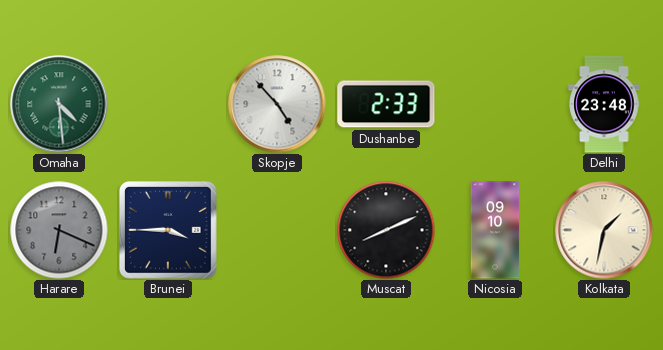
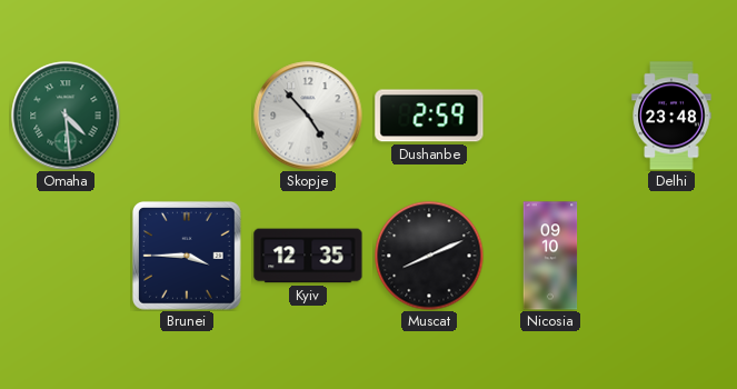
Dushanbe: 2:33 -> 2:59
Harare: 6:19 -> none
Kyiv: none -> 12:35
Kolkata: 1:32 -> none
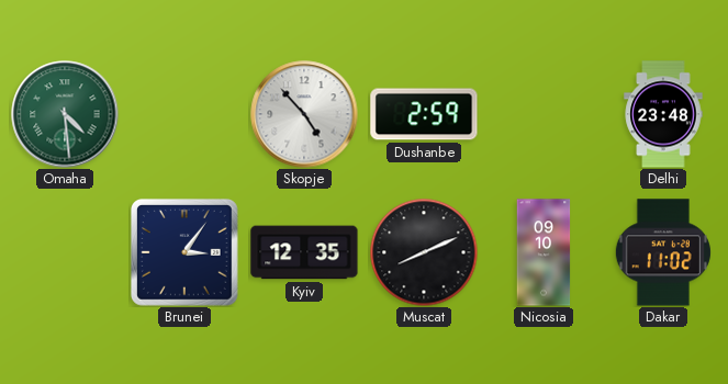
Brunei: 3:45 -> 3:06
Dakar: none -> 11:02
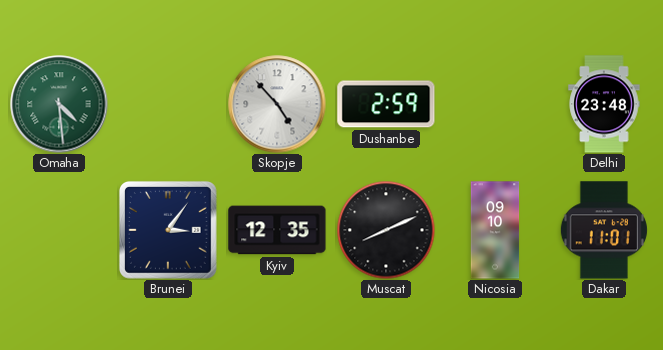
Dakar: 11:02 -> 11:01
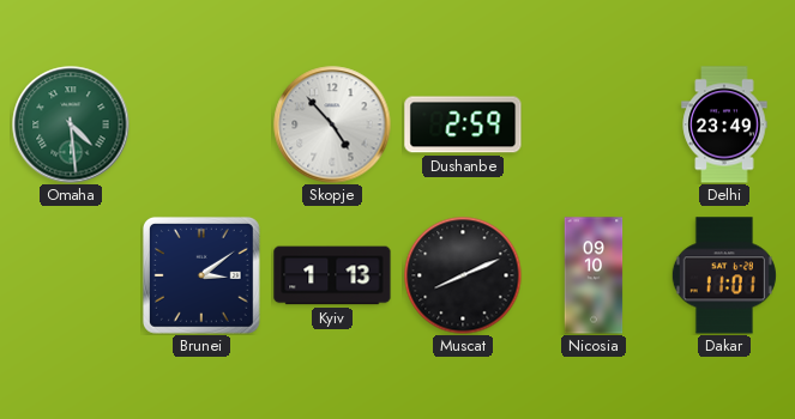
Delhi: 23:48 -> 23:49
Brunei: 3:06 -> 3:09
Kyiv: 12:35 -> 1:13
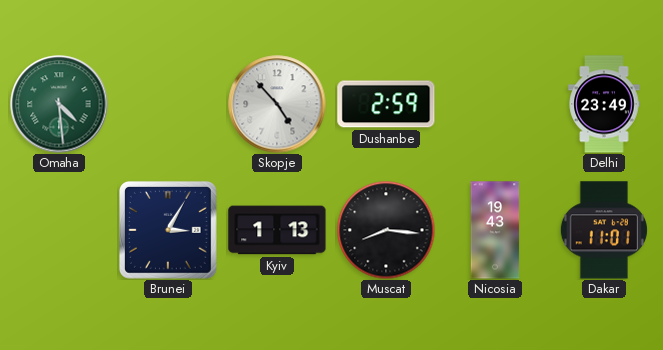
Brunei: 3:09 -> 3:05
Muscat: 8:11 -> 8:16
Nicosia: 09:10 -> 19:43
